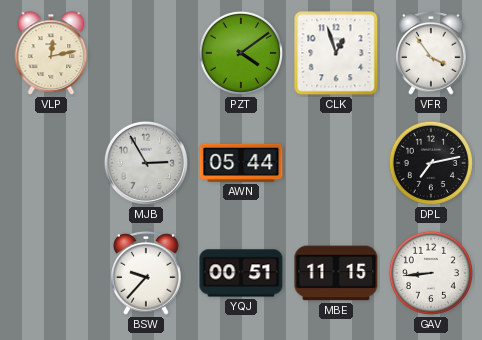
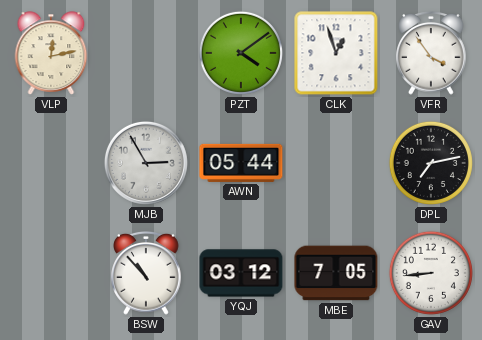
BSW: 9:37 -> 10:53
YQJ: 00:51 -> 03:12
MBE: 11:15 -> 7:05
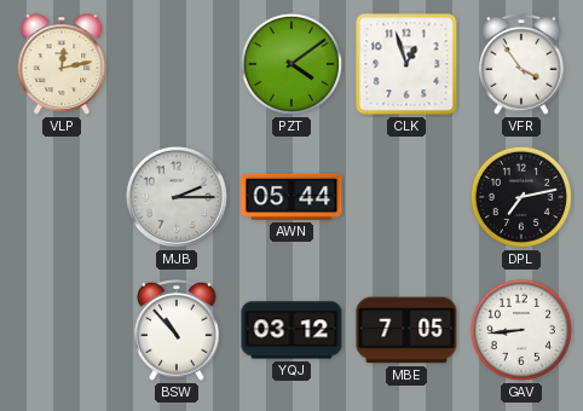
MJB: 2:55 -> 2:15
